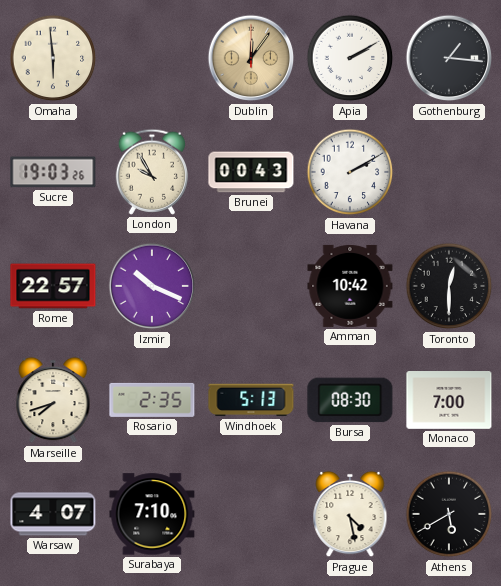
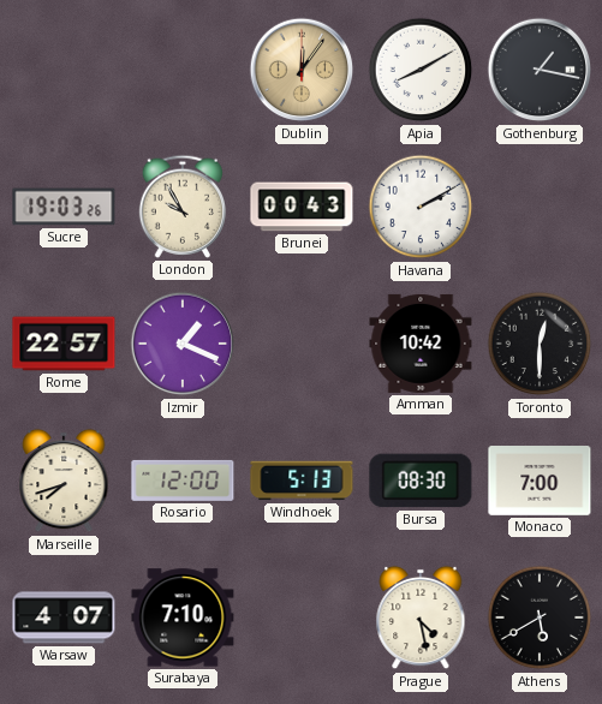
Omaha: 5:59 -> none
Apia: 2:10 -> 8:10
Gothenburg: 1:16 -> 1:17
Izmir: 10:19 -> 1:19
Rosario: 2:35 -> 12:00
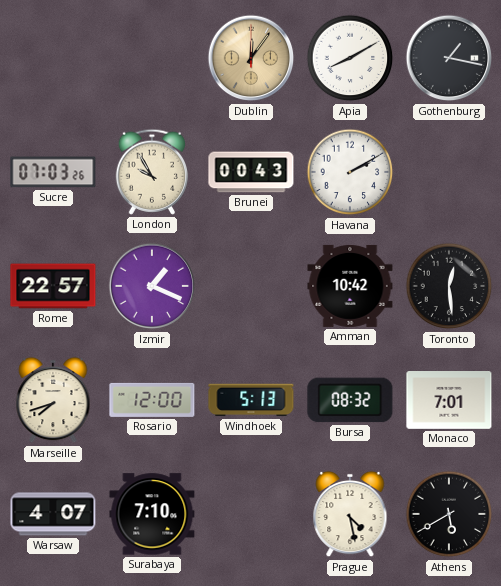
Sucre: 19:03 -> 07:03
Toronto: 12:30 -> 12:29
Bursa: 08:30 -> 08:32
Monaco: 7:00 -> 7:01
